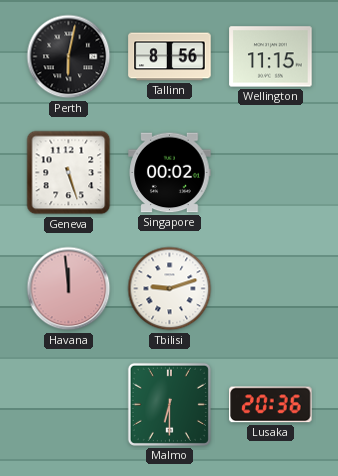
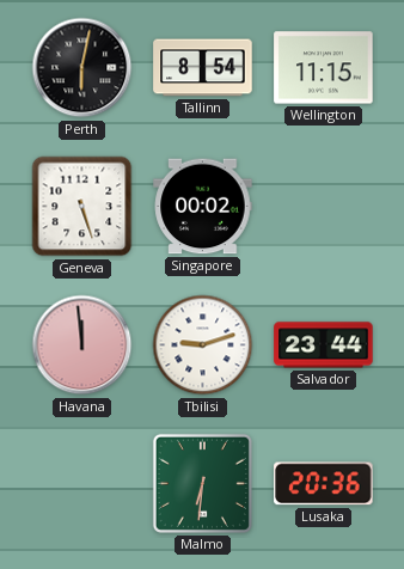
Tallinn: 8:56 -> 8:54
Salvador: none -> 23:44
Malmo: 6:30 -> 6:31
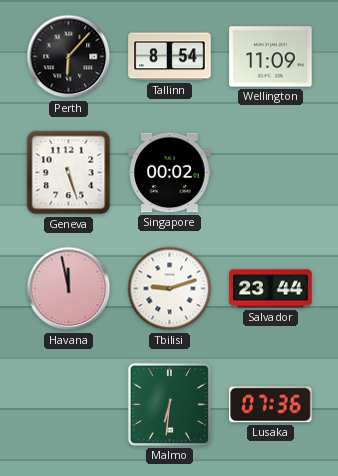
Perth: 6:02 -> 6:07
Wellington: 11:15 -> 11:09
Havana: 11:59 -> 11:58
Lusaka: 20:36 -> 07:36
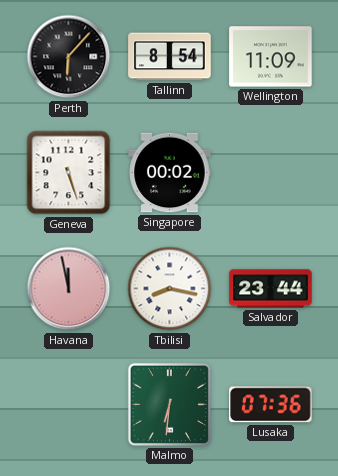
Tbilisi: 9:12 -> 8:17
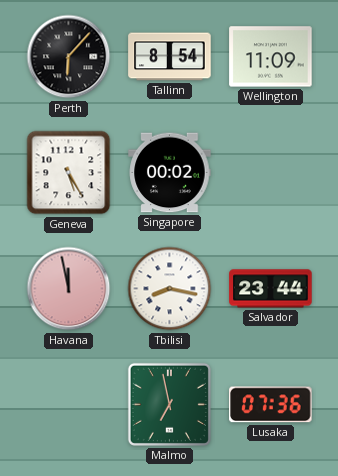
Geneva: 5:27 -> 5:25
Malmo: 6:31 -> 6:58
